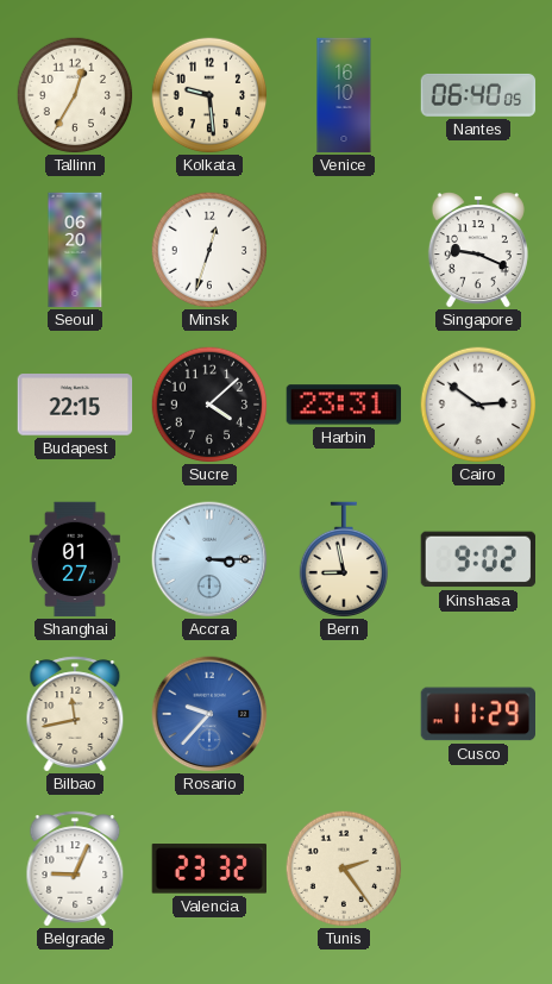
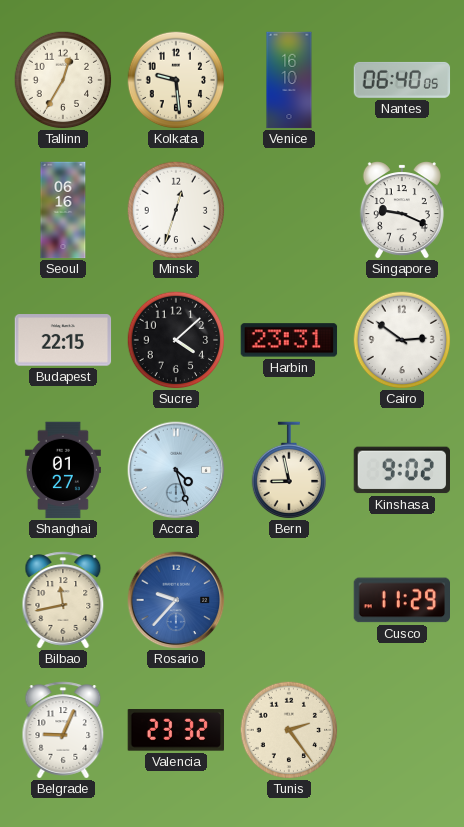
Seoul: 06:20 -> 06:16
Accra: 3:15 -> 4:27
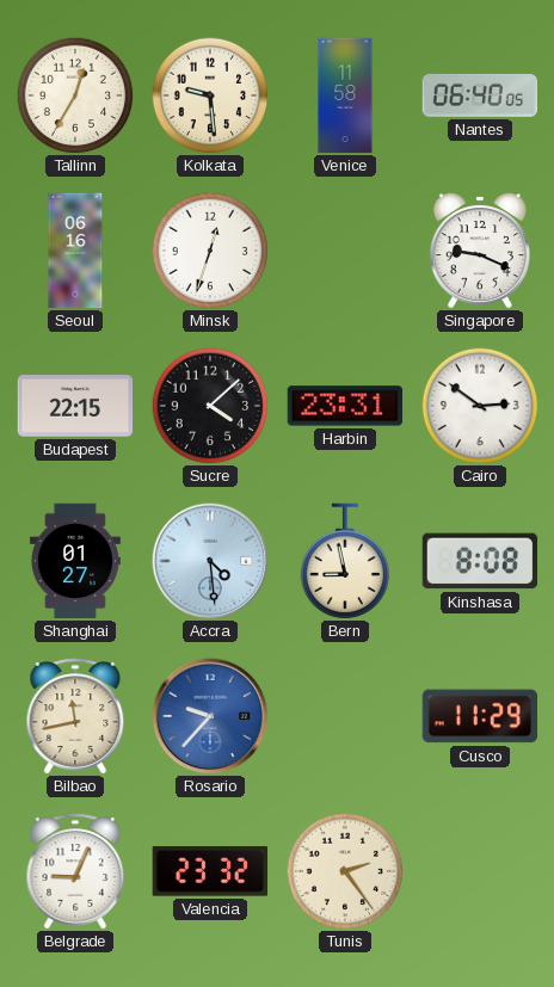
Venice: 16:10 -> 11:58
Accra: 4:27 -> 4:29
Kinshasa: 9:02 -> 8:08
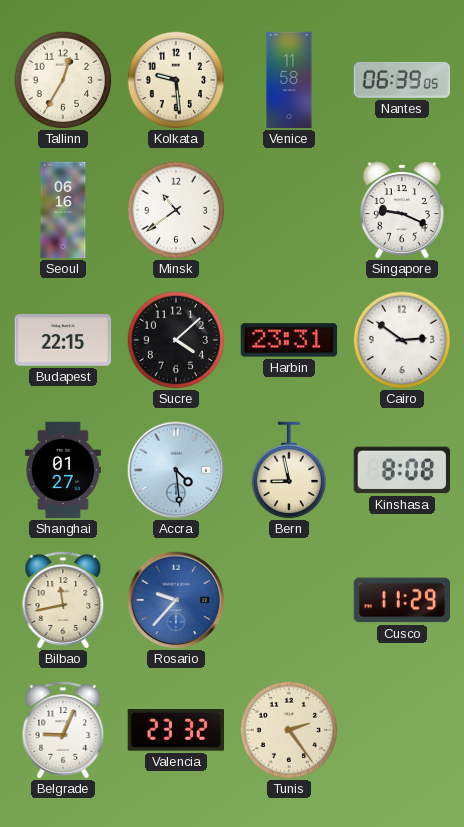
Nantes: 06:40 -> 06:39
Minsk: 12:33 -> 10:39
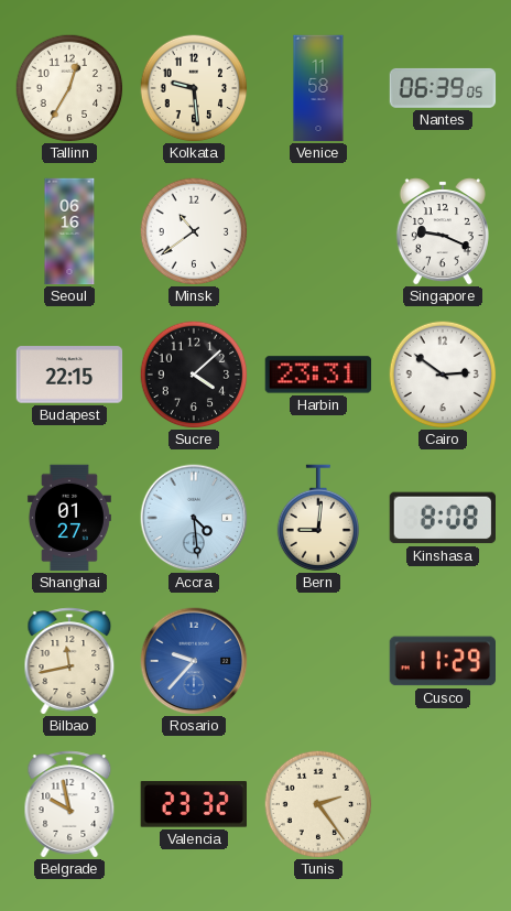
Bern: 8:58 -> 9:01
Belgrade: 9:04 -> 9:58
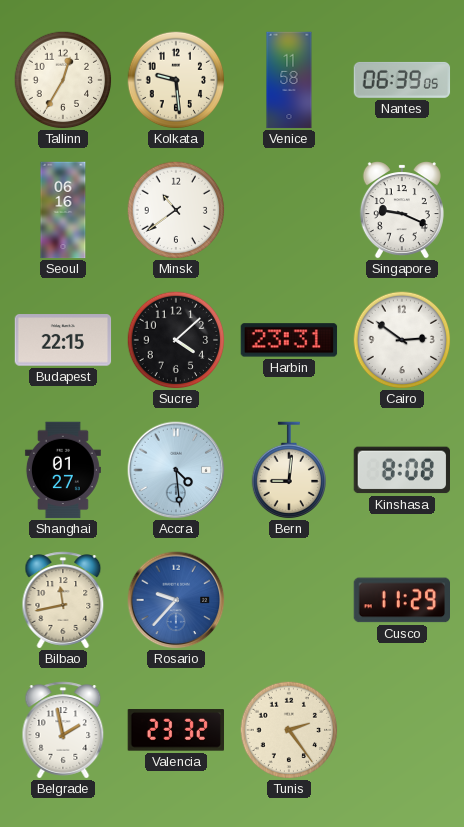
Belgrade: 9:58 -> 1:58
